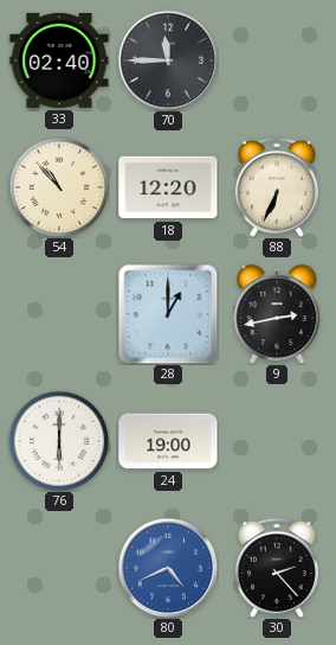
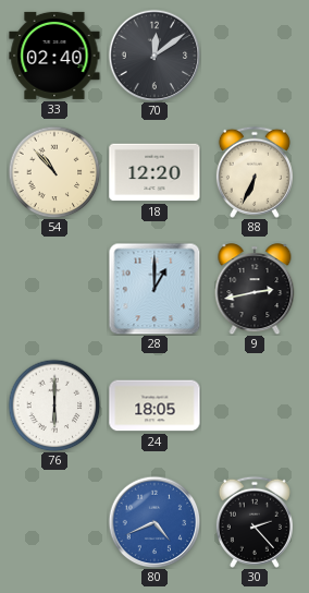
70: 11:45 -> 12:09
24: 19:00 -> 18:05
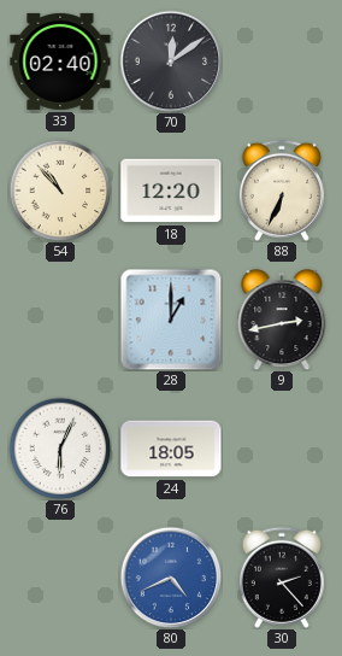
76: 6:00 -> 6:04
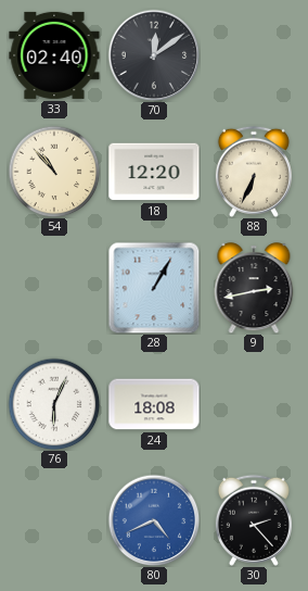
28: 1:00 -> 1:05
24: 18:05 -> 18:08
